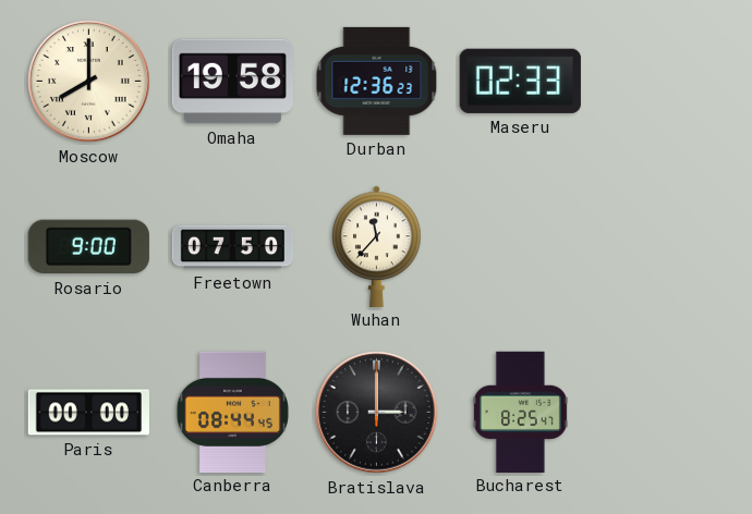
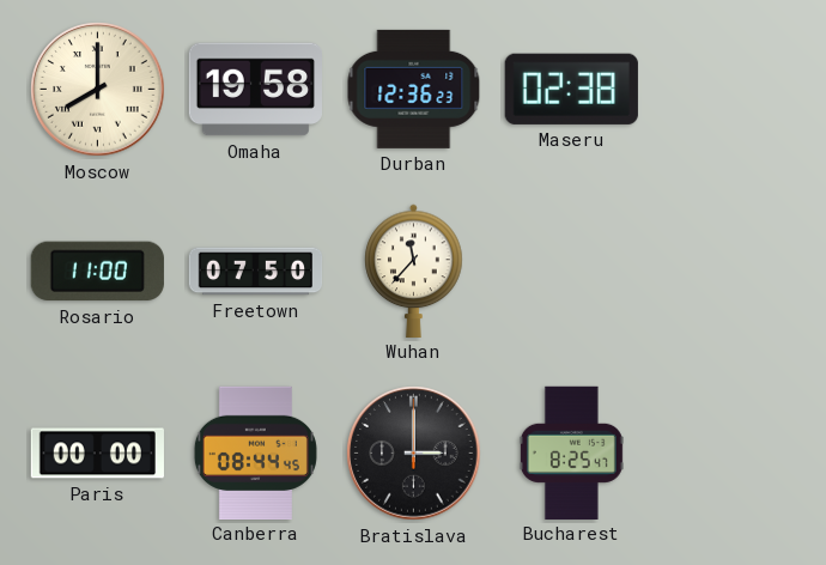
Maseru: 02:33 -> 02:38
Rosario: 9:00 -> 11:00
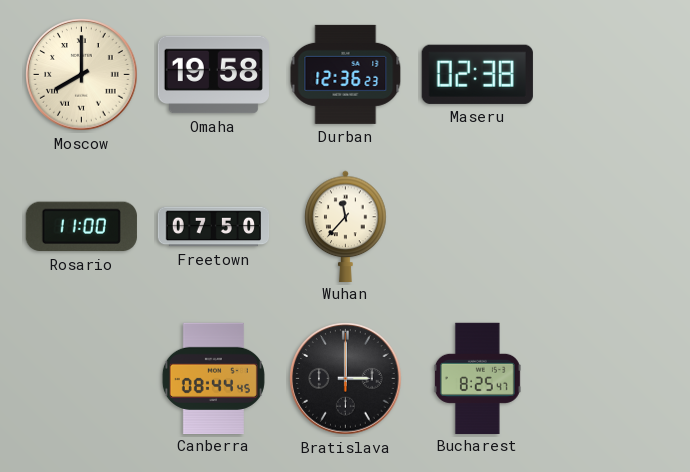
Paris: 00:00 -> none
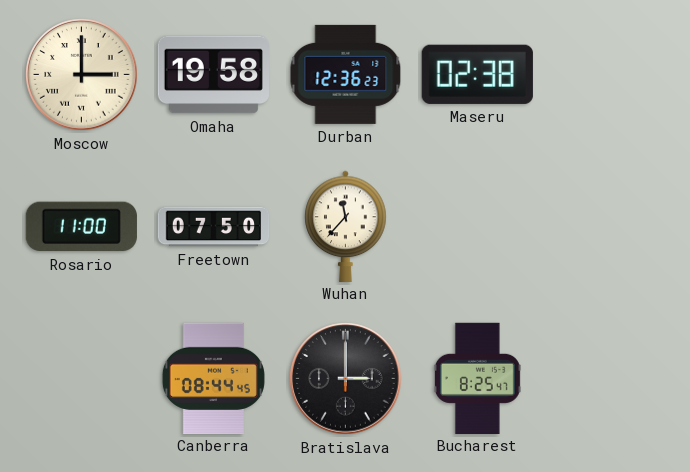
Moscow: 8:00 -> 3:00
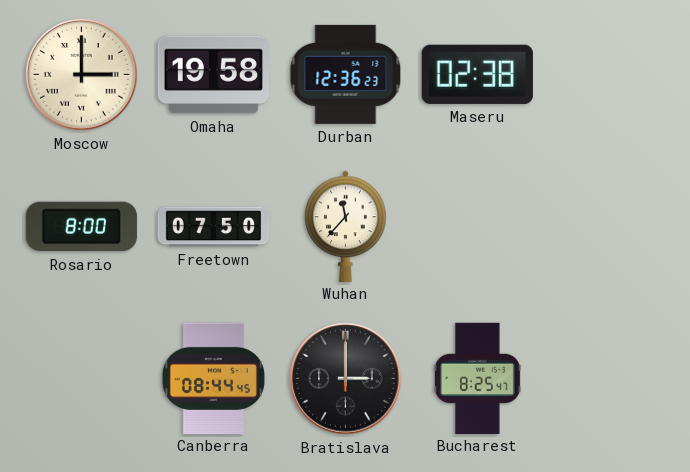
Rosario: 11:00 -> 8:00
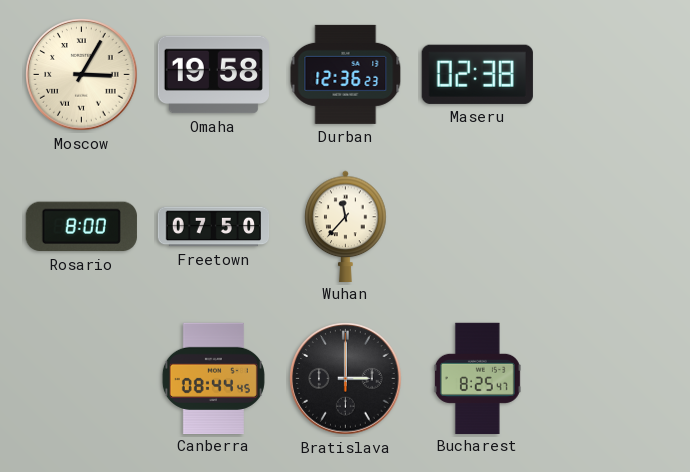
Moscow: 3:00 -> 3:05
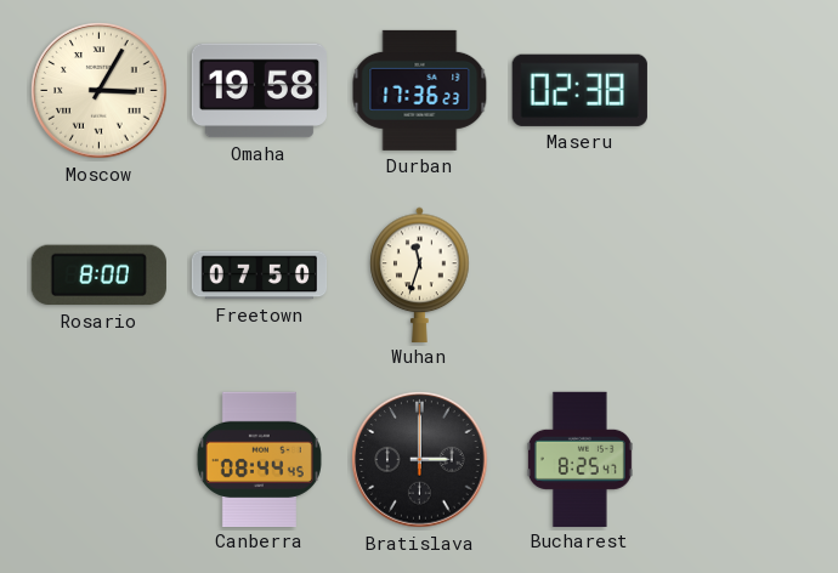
Durban: 12:36 -> 17:36
Wuhan: 11:37 -> 11:33
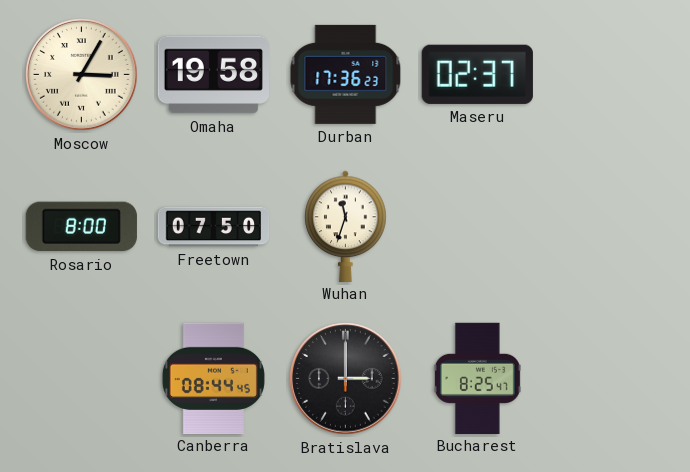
Maseru: 02:38 -> 02:37
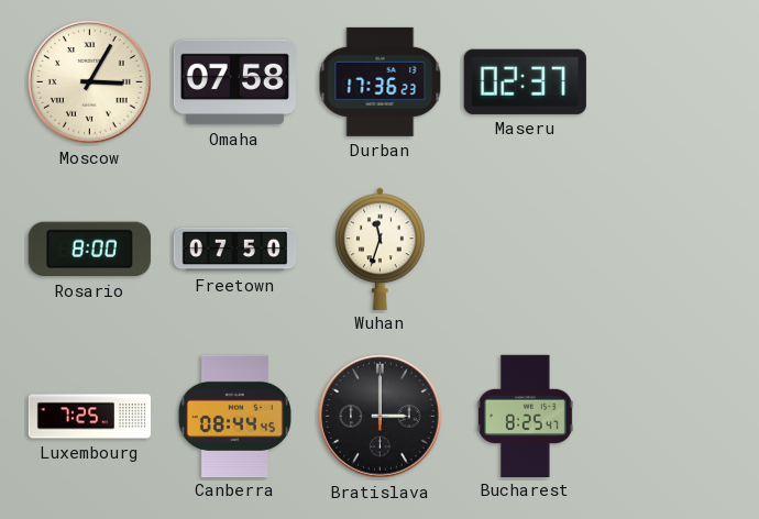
Omaha: 19:58 -> 07:58
Luxembourg: none -> 7:25
